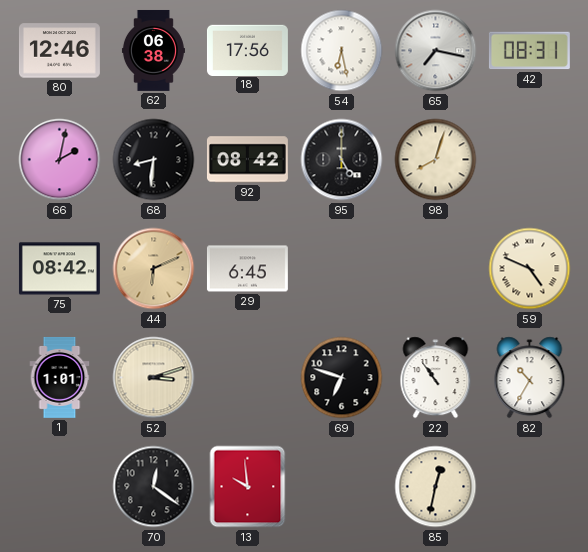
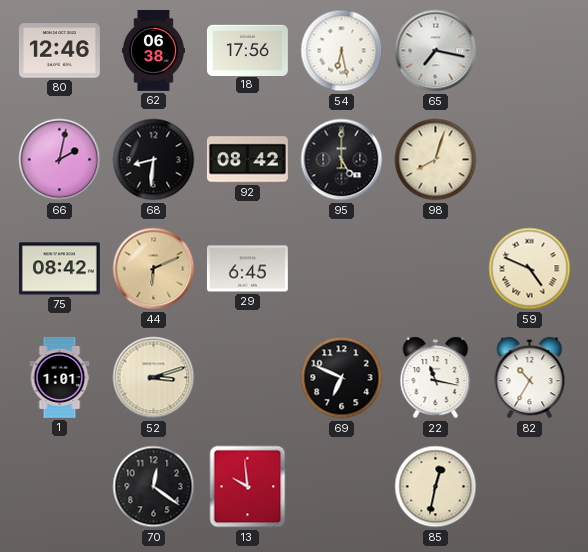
42: 08:31 -> none
69: 6:48 -> 6:49
22: 10:54 -> 11:17
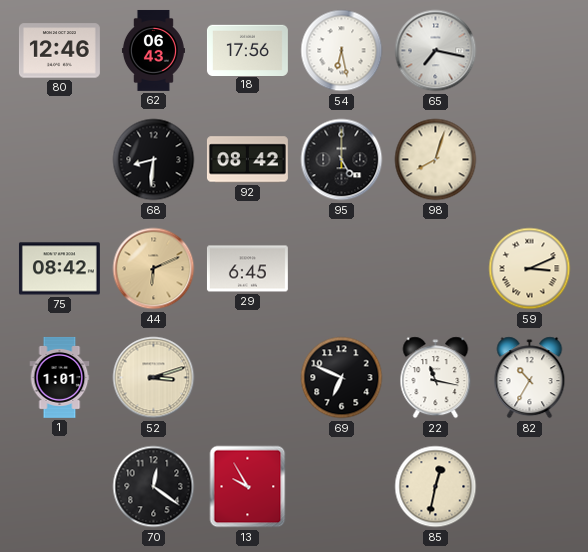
62: 06:38 -> 06:43
66: 2:02 -> none
59: 4:49 -> 3:11
13: 9:59 -> 9:55
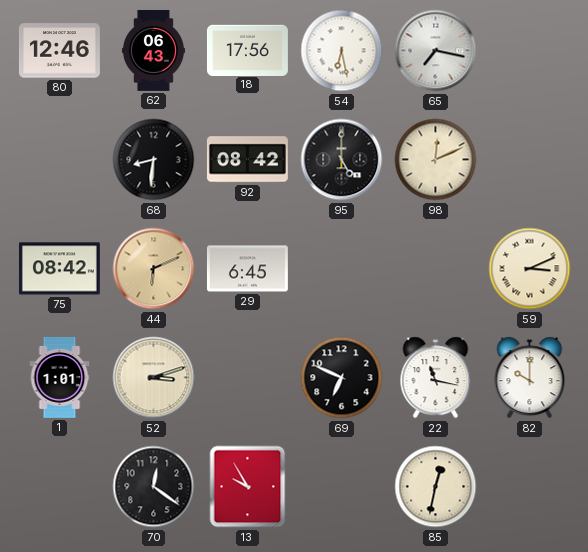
98: 8:03 -> 12:11
82: 10:35 -> 10:00
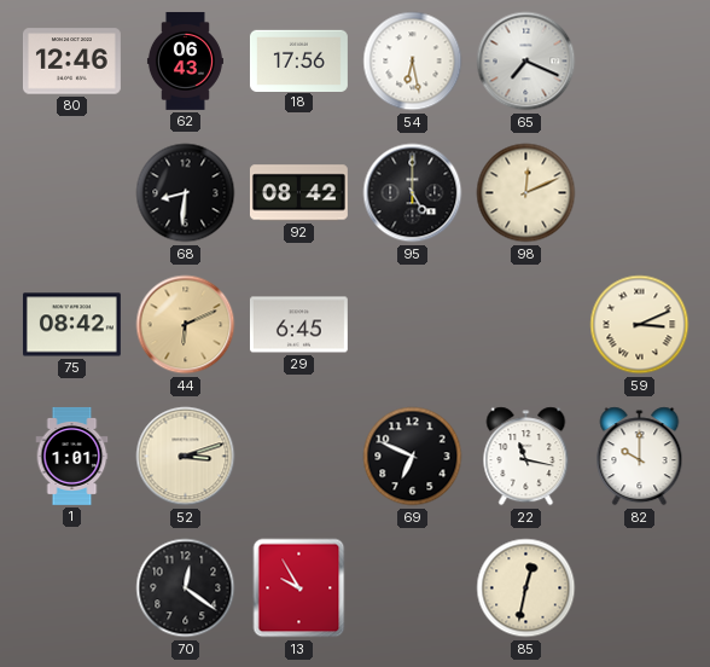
65: 7:17 -> 7:19
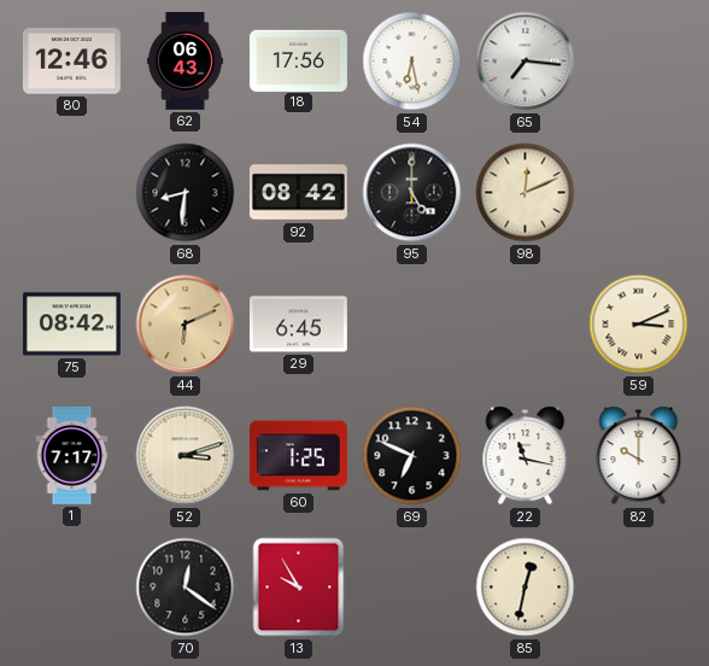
65: 7:19 -> 7:16
1: 1:01 -> 7:17
60: none -> 1:25
